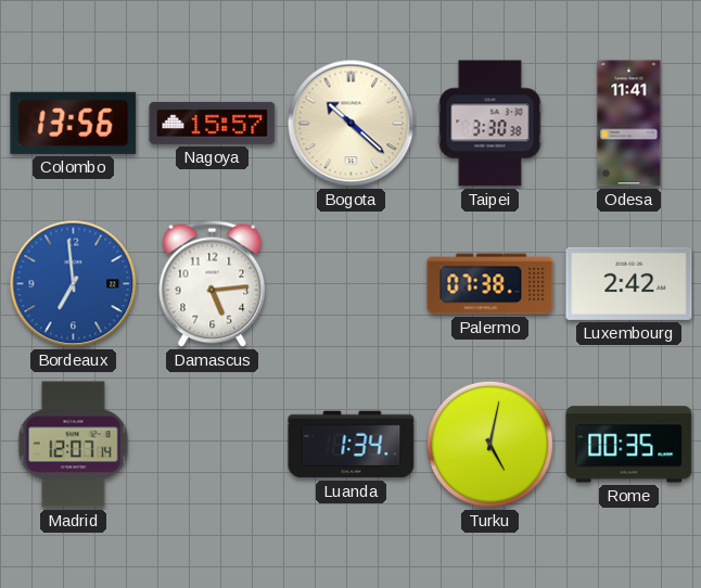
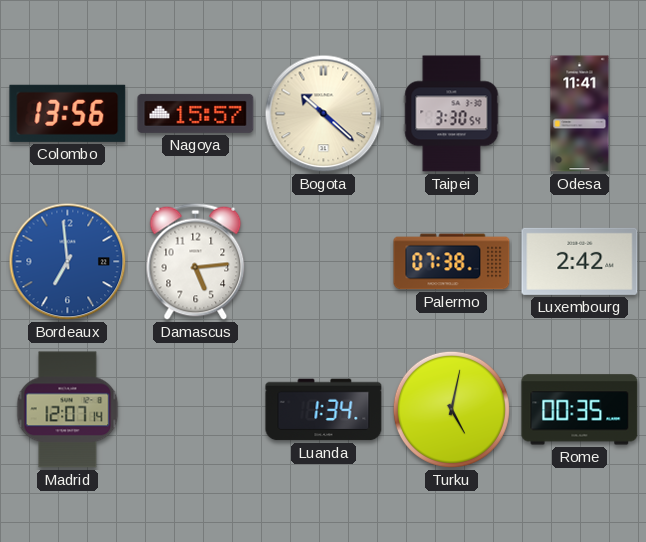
Taipei: 3:30:38 -> 3:30:54
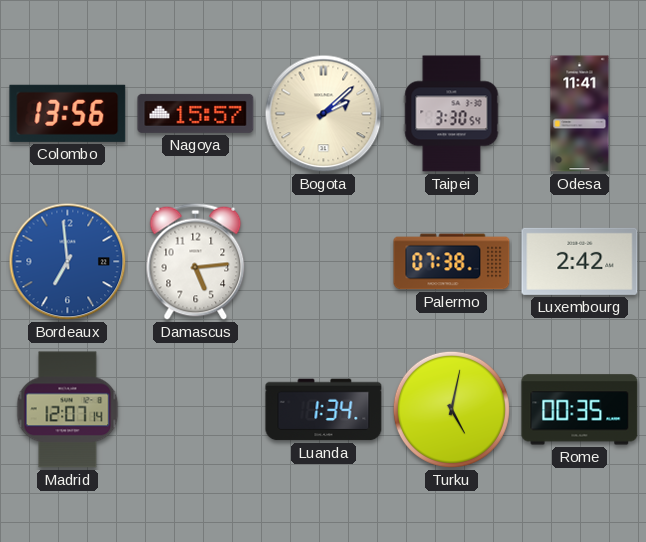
Bogota: 10:22 -> 2:08
